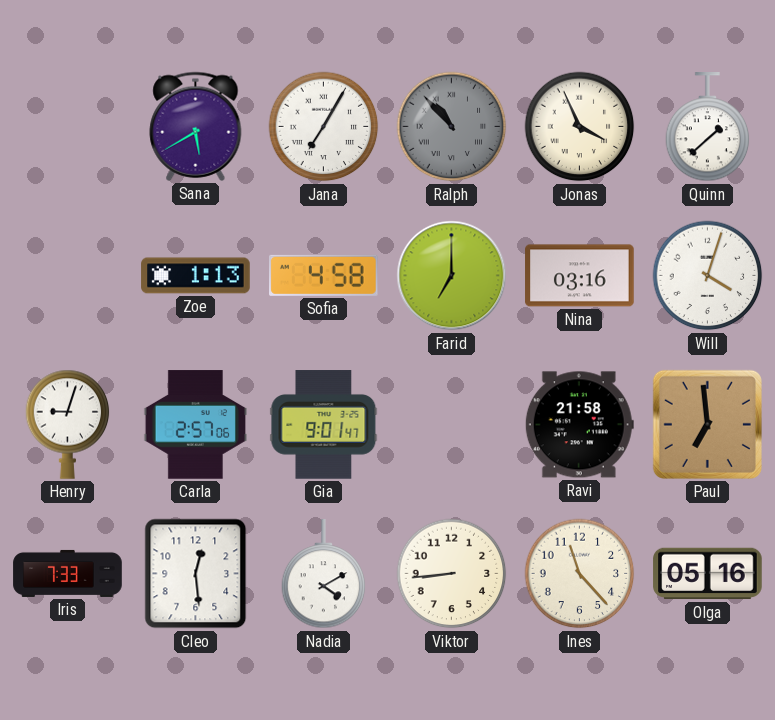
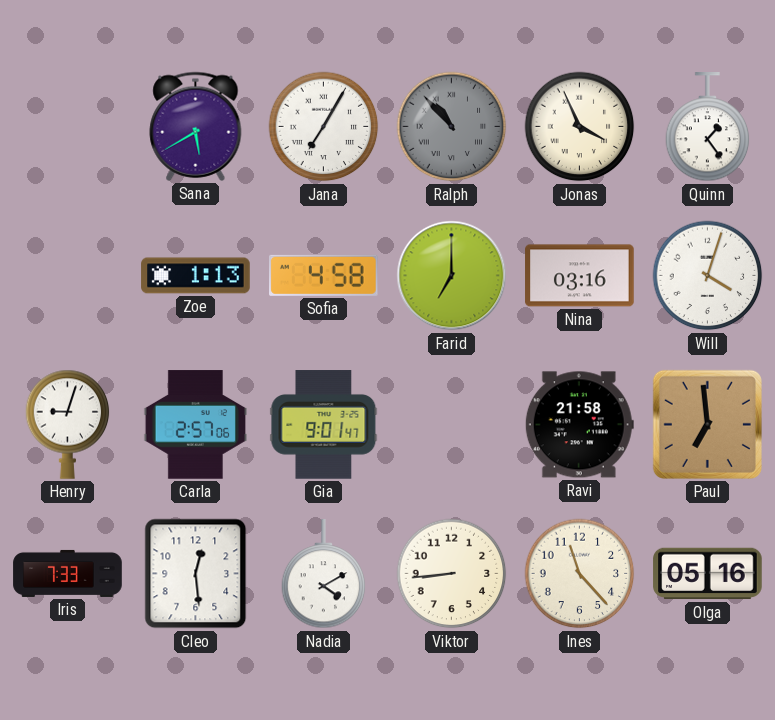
Quinn: 1:38 -> 1:24
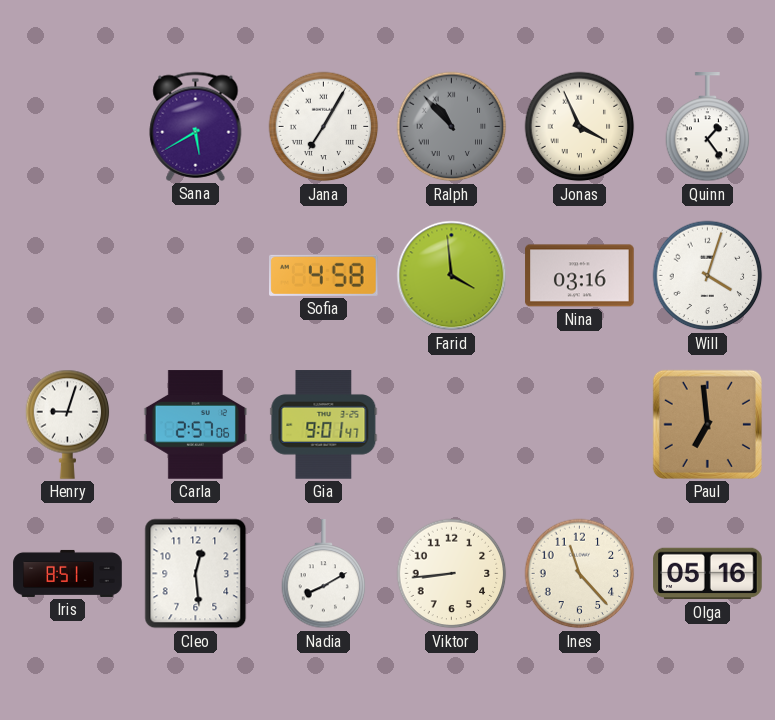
Zoe: 1:13 -> none
Farid: 7:00 -> 3:59
Ravi: 21:58 -> none
Iris: 7:33 -> 8:51
Nadia: 4:10 -> 8:10
